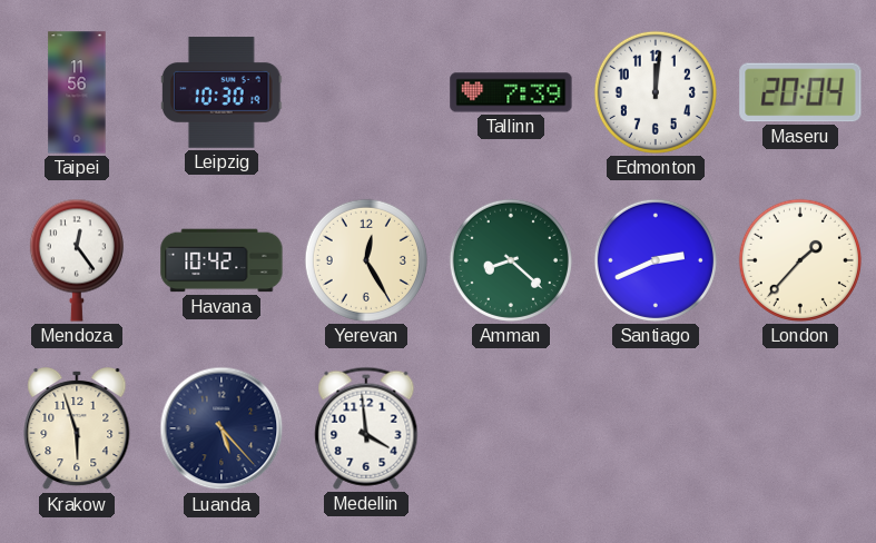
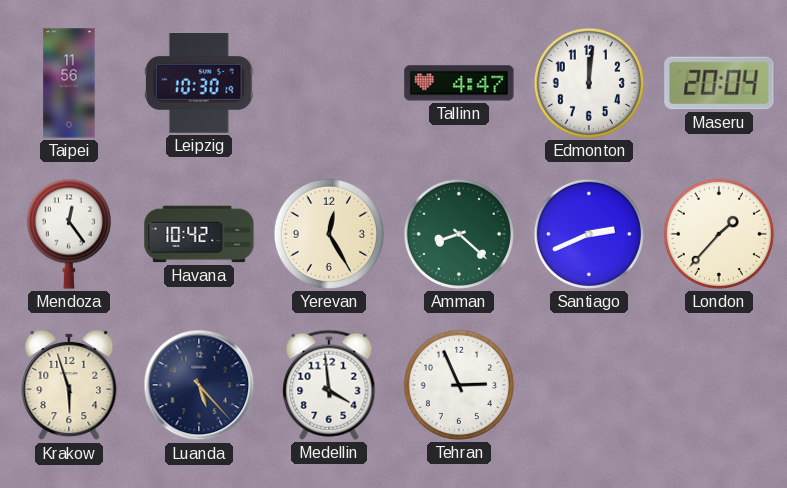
Tallinn: 7:39 -> 4:47
Tehran: none -> 2:56
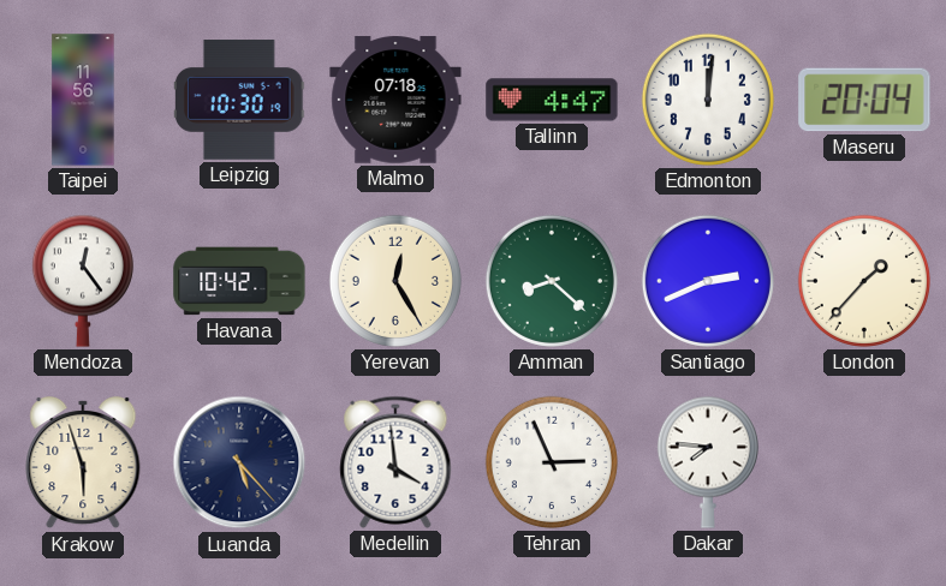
Malmo: none -> 07:18
Dakar: none -> 7:46
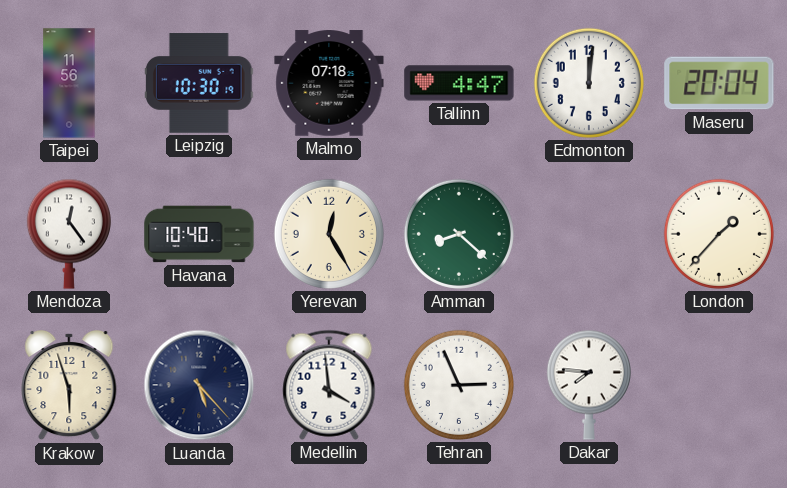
Havana: 10:42 -> 10:40
Santiago: 2:41 -> none
